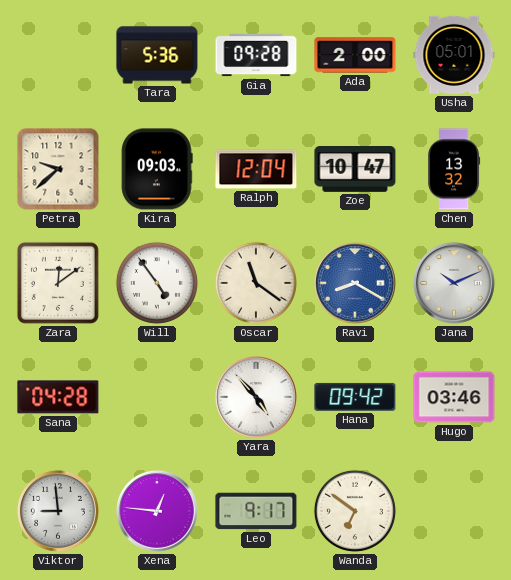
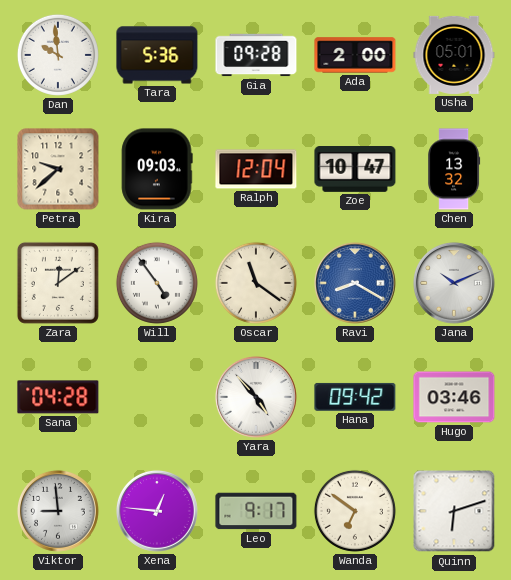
Dan: none -> 9:59
Quinn: none -> 6:12
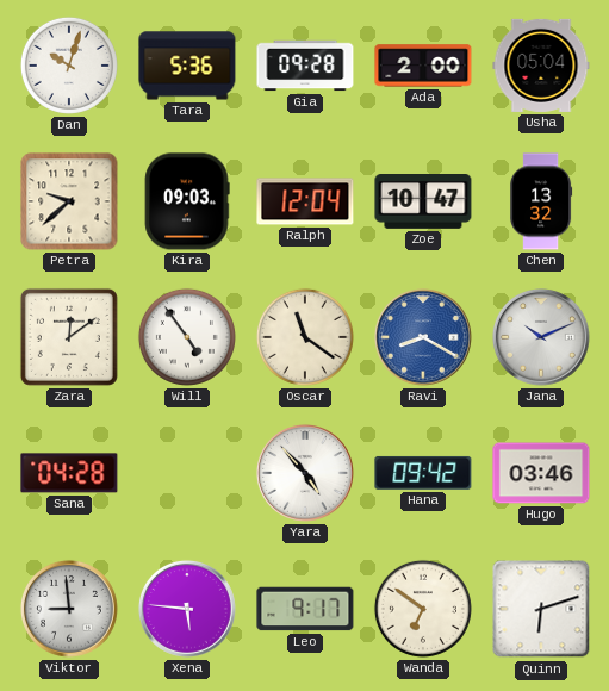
Dan: 9:59 -> 10:03
Usha: 05:01 -> 05:04
Xena: 12:46 -> 5:46
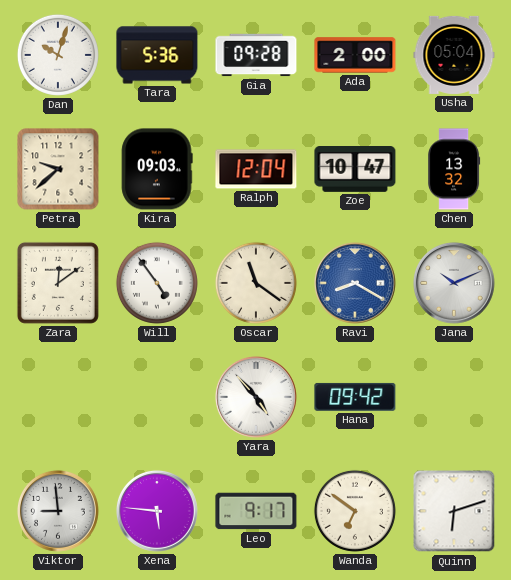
Sana: 04:28 -> none
Hugo: 03:46 -> none
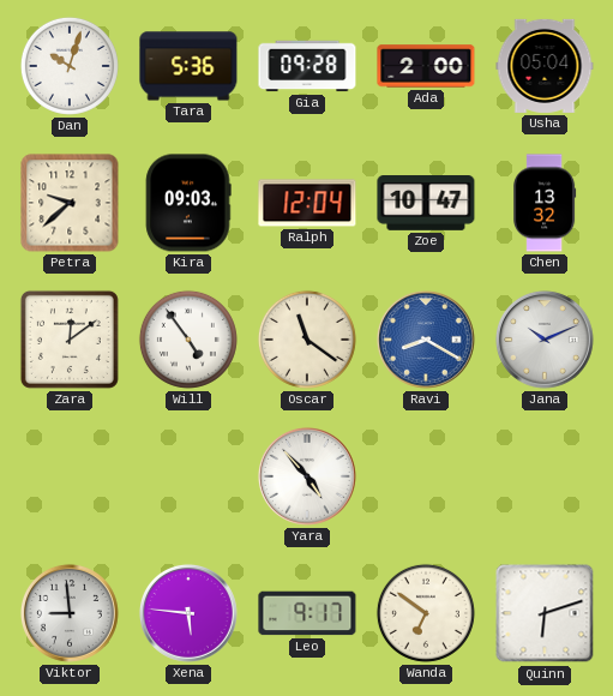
Hana: 09:42 -> none
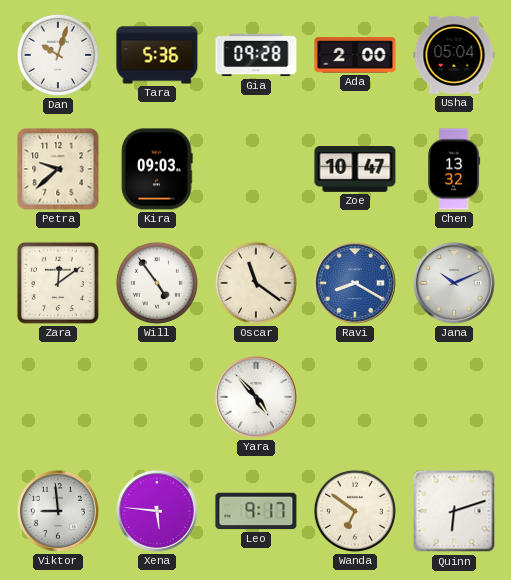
Ralph: 12:04 -> none
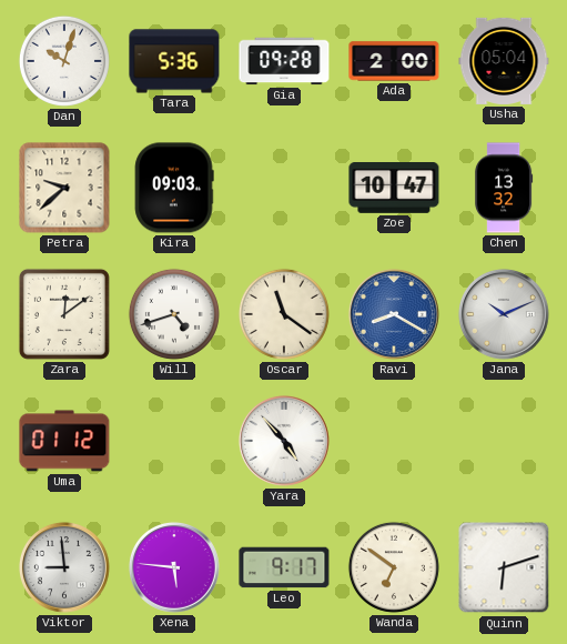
Will: 4:54 -> 4:42
Uma: none -> 01:12
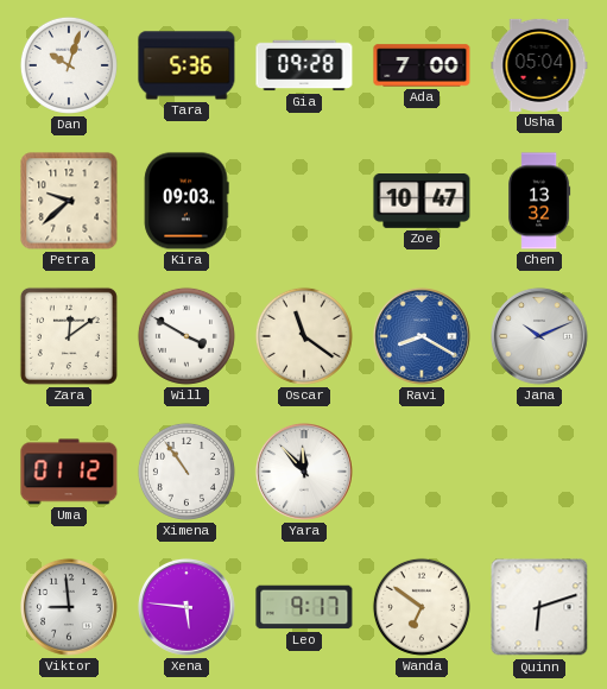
Ada: 2:00 -> 7:00
Will: 4:42 -> 3:50
Ximena: none -> 10:54
Yara: 4:53 -> 11:53
